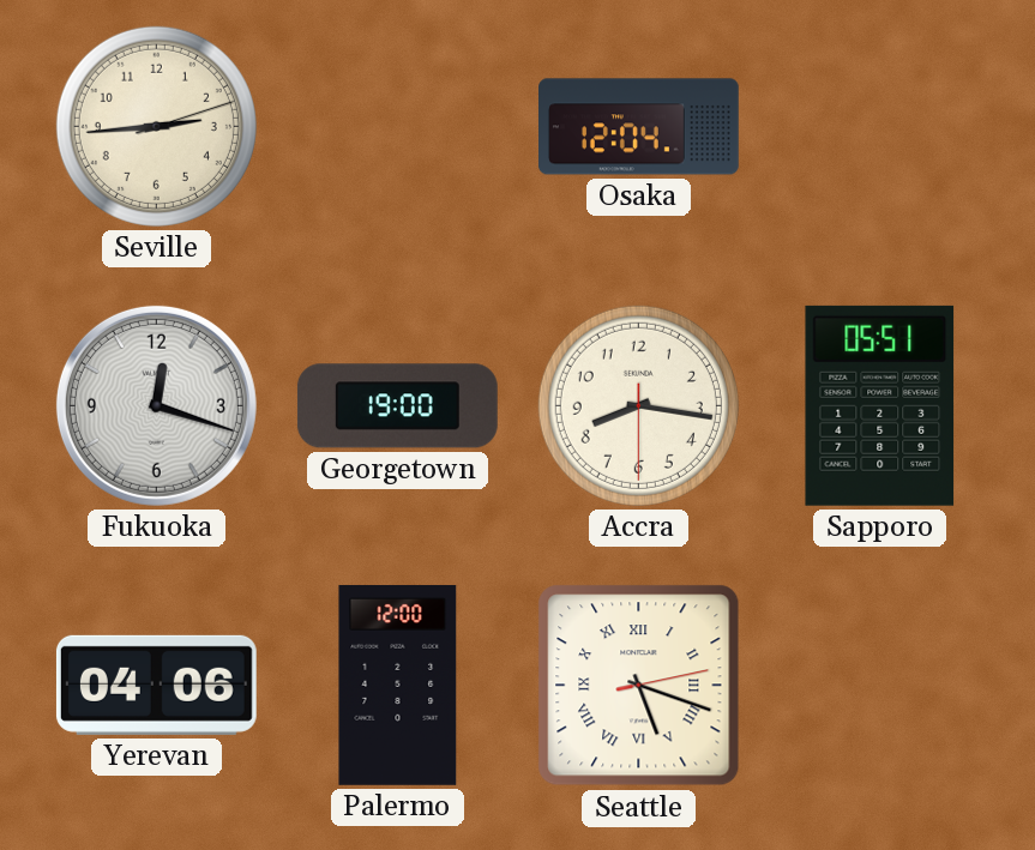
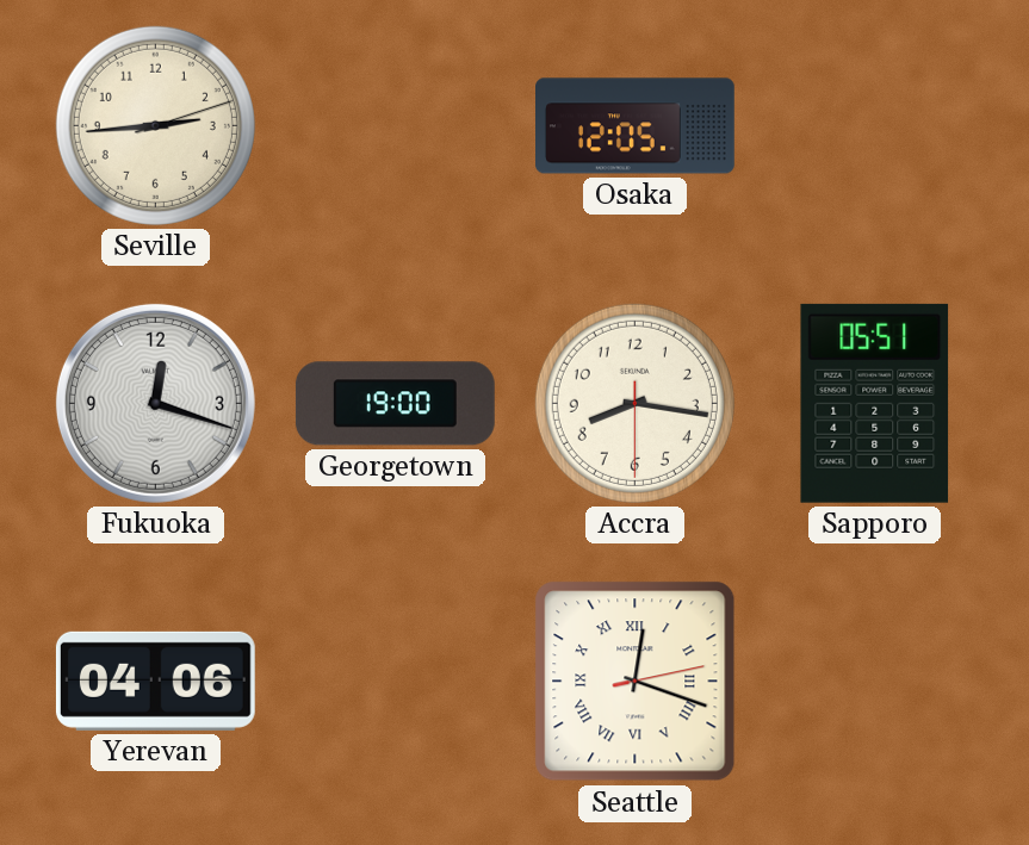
Osaka: 12:04 -> 12:05
Palermo: 12:00 -> none
Seattle: 5:18 -> 12:18
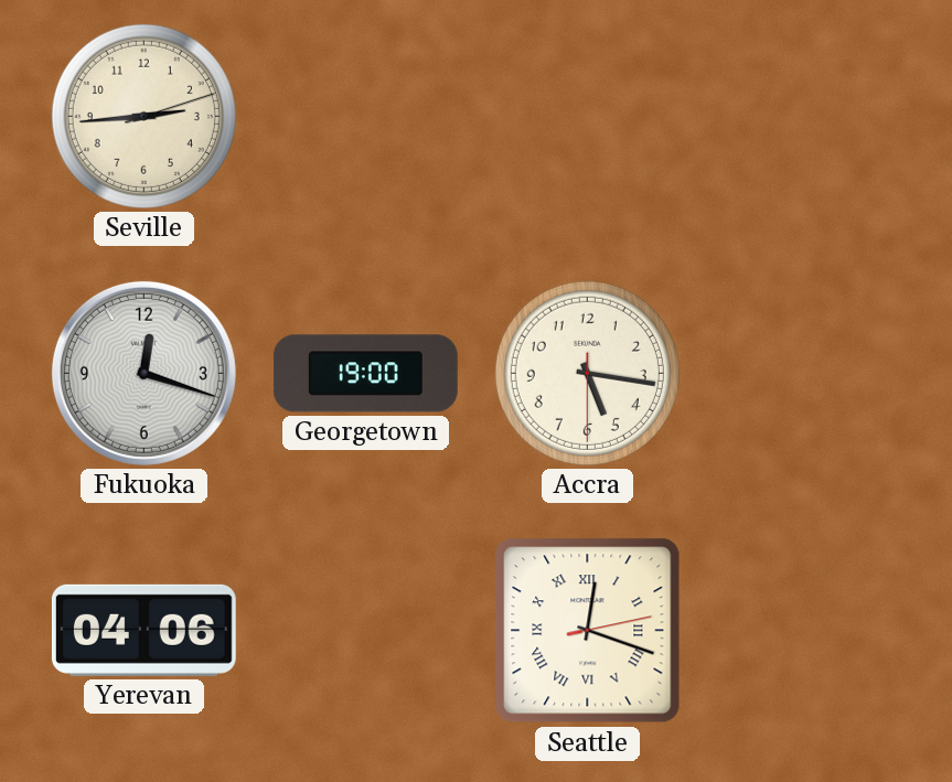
Osaka: 12:05 -> none
Accra: 8:16 -> 5:16
Sapporo: 05:51 -> none
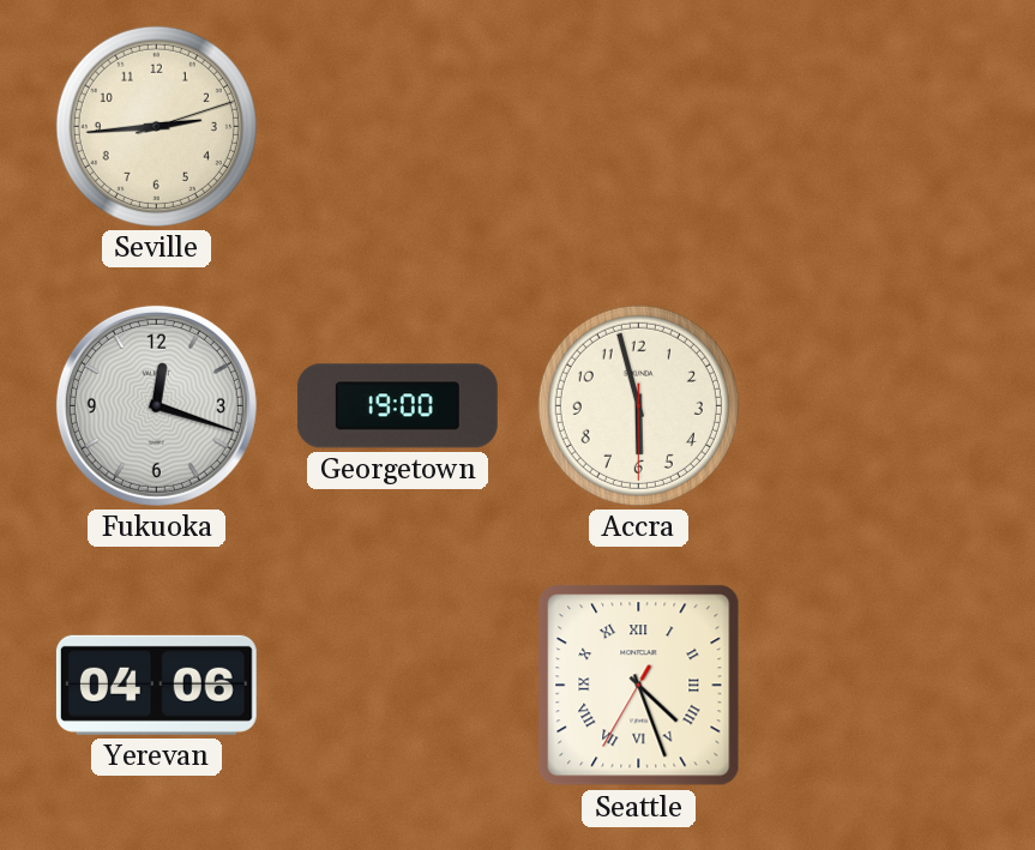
Accra: 5:16 -> 5:57
Seattle: 12:18 -> 4:26
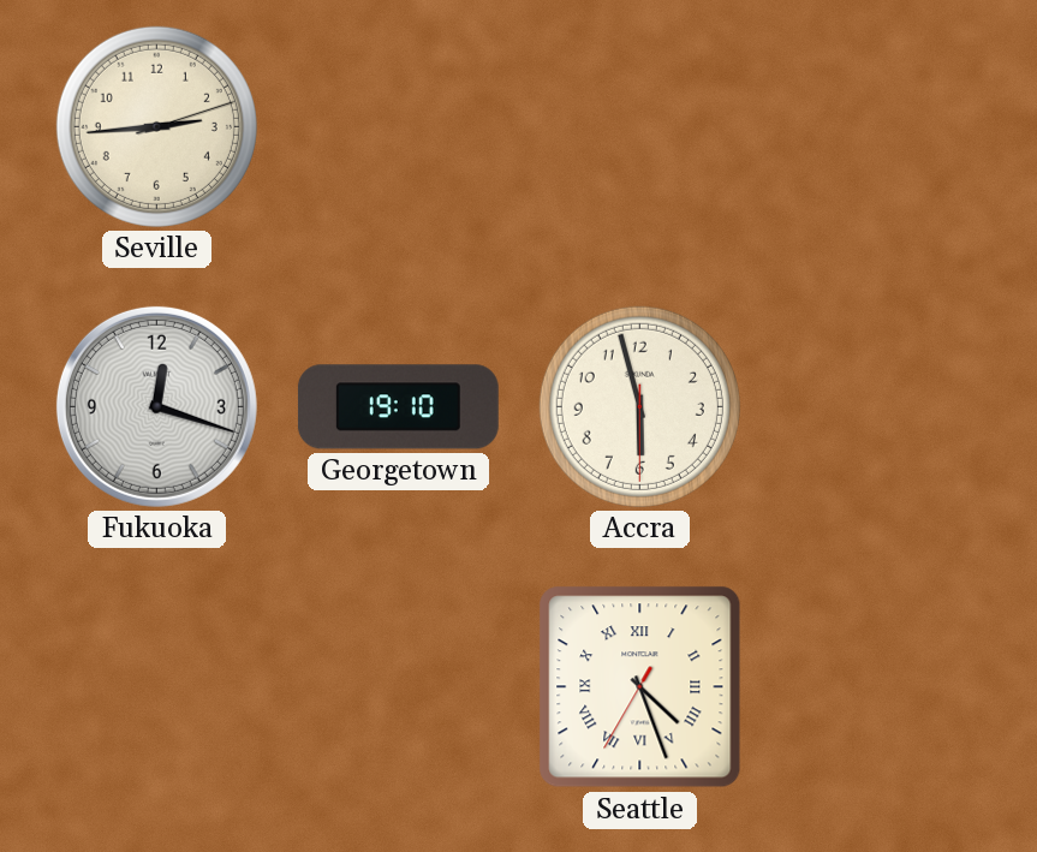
Georgetown: 19:00 -> 19:10
Yerevan: 04:06 -> none
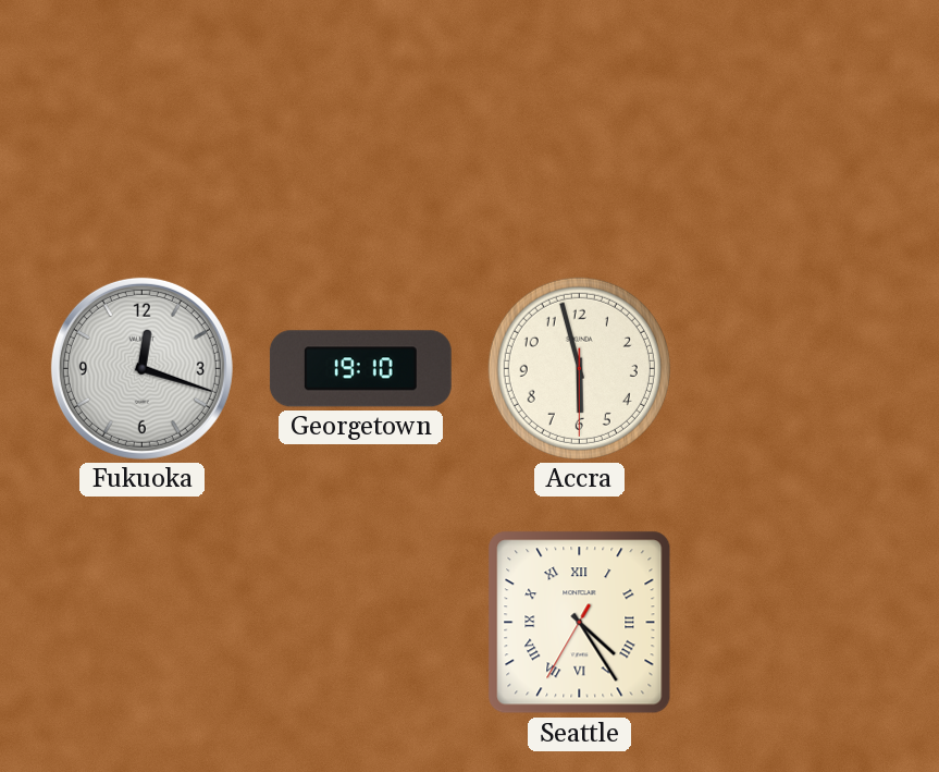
Seville: 2:44 -> none
Seattle: 4:26 -> 4:24
